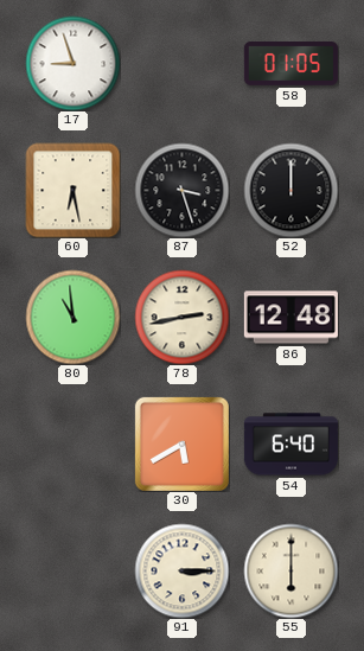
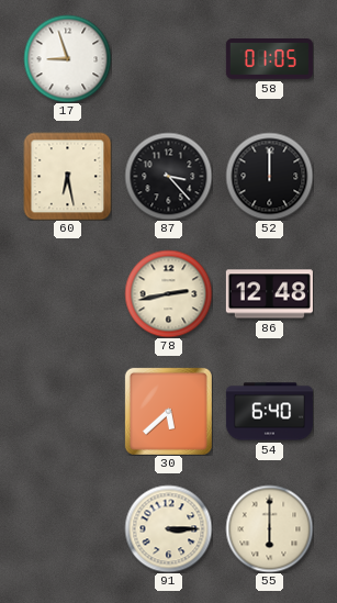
87: 3:27 -> 3:23
80: 10:59 -> none
30: 5:40 -> 5:38
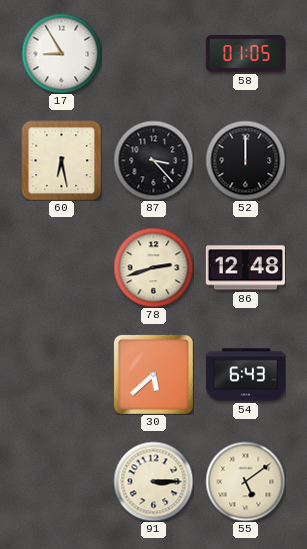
17: 8:57 -> 8:55
78: 2:43 -> 2:42
54: 6:40 -> 6:43
55: 6:00 -> 5:09
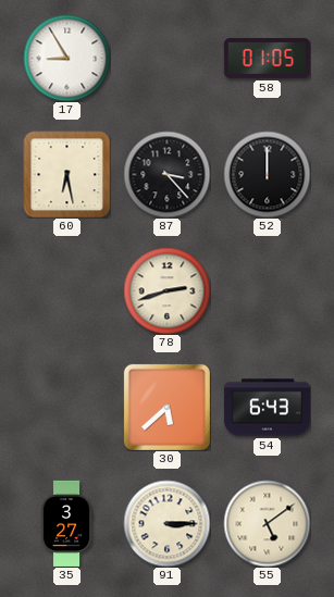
86: 12:48 -> none
35: none -> 3:27
